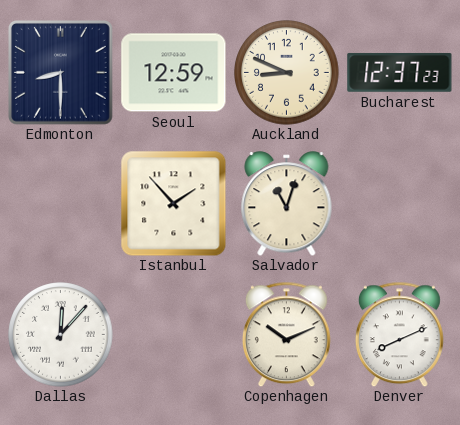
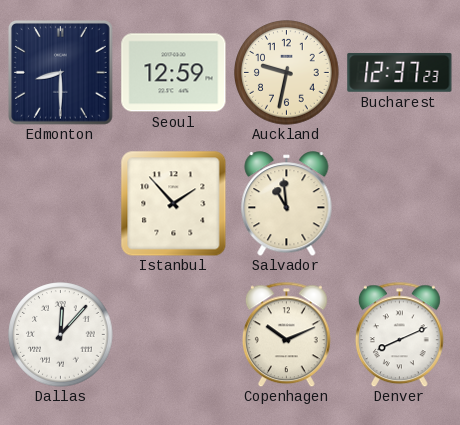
Auckland: 8:49 -> 9:32
Salvador: 11:03 -> 10:59
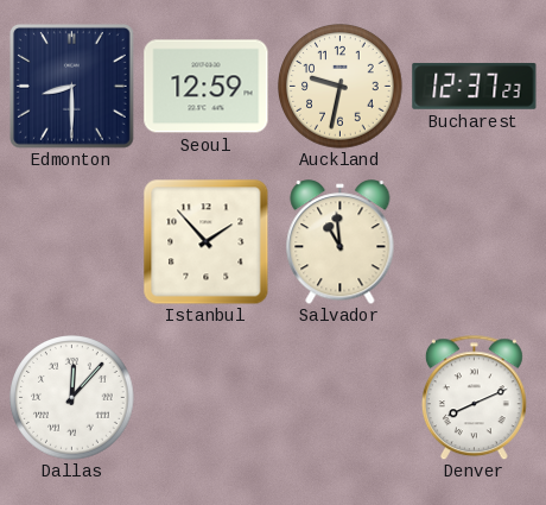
Copenhagen: 10:11 -> none
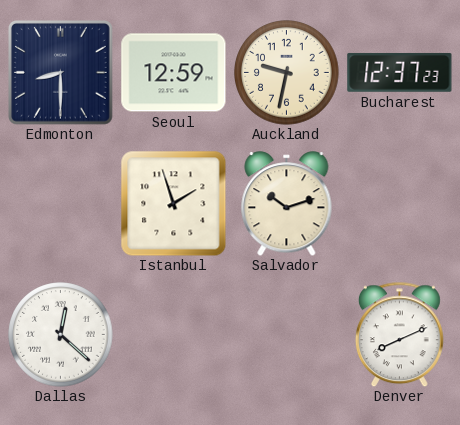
Istanbul: 1:53 -> 1:57
Salvador: 10:59 -> 10:12
Dallas: 12:07 -> 12:22
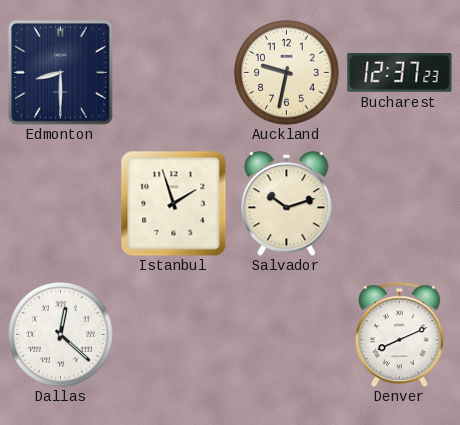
Seoul: 12:59 -> none
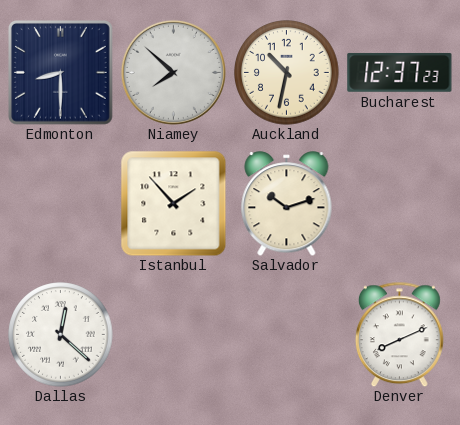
Niamey: none -> 7:52
Auckland: 9:32 -> 10:32
Istanbul: 1:57 -> 1:53
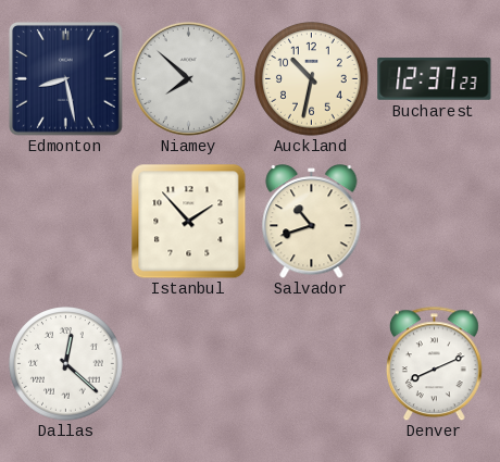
Edmonton: 8:30 -> 8:28
Salvador: 10:12 -> 10:42
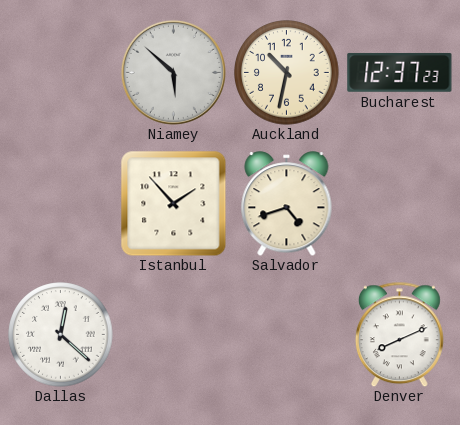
Edmonton: 8:28 -> none
Niamey: 7:52 -> 5:52
Salvador: 10:42 -> 4:42
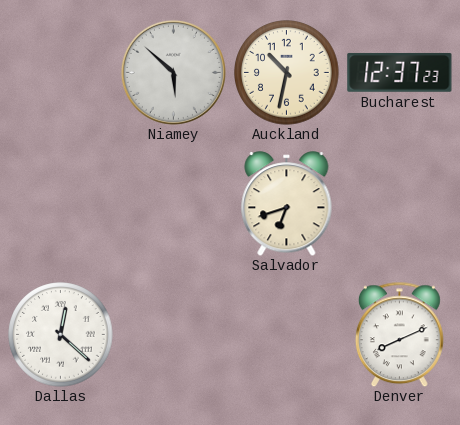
Istanbul: 1:53 -> none
Salvador: 4:42 -> 6:42
